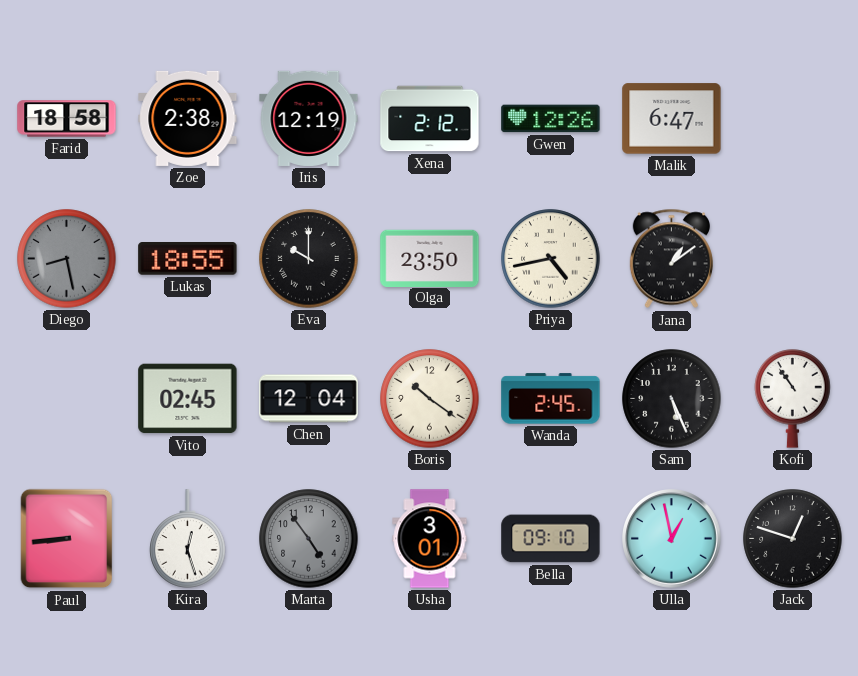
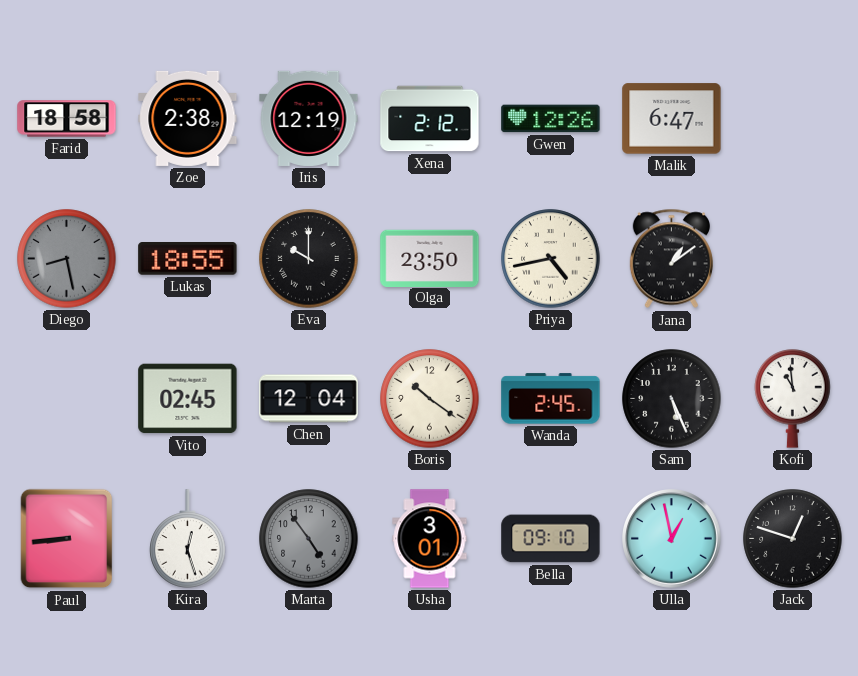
Kofi: 10:54 -> 10:59
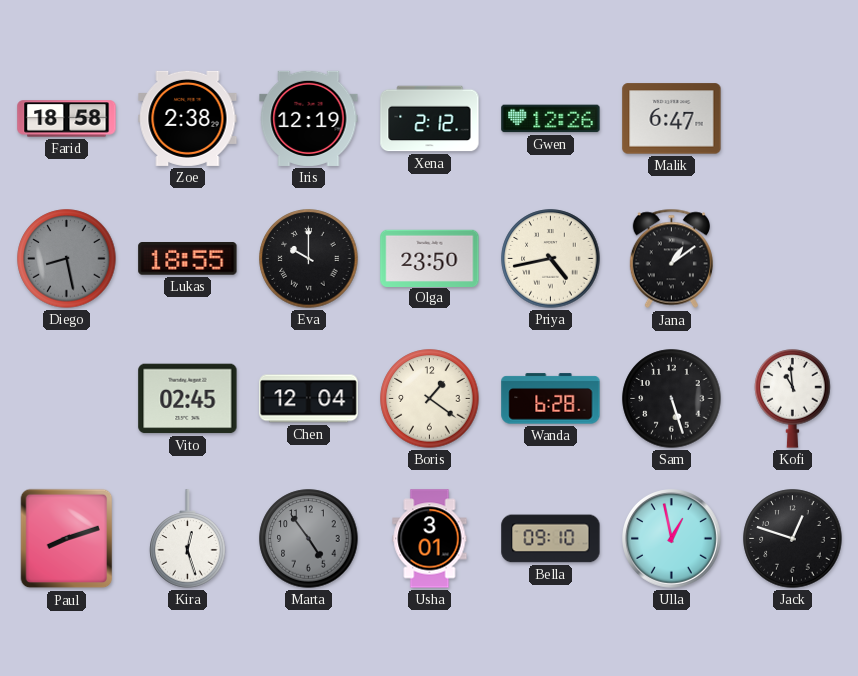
Boris: 10:21 -> 1:21
Wanda: 2:45 -> 6:28
Sam: 5:26 -> 5:27
Paul: 8:44 -> 8:12
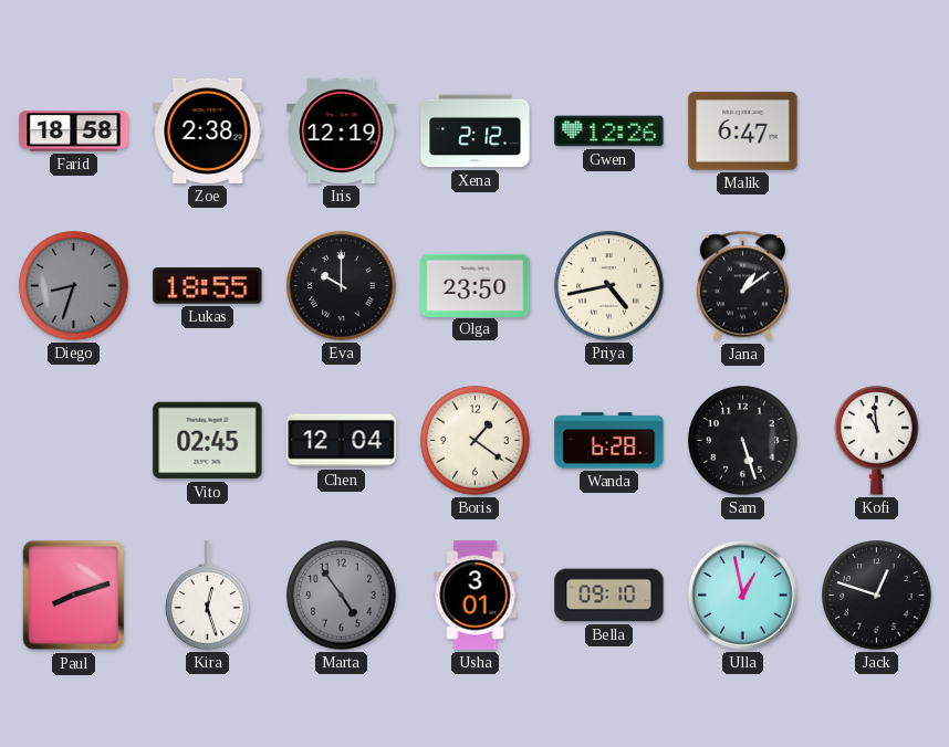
Diego: 8:28 -> 8:33
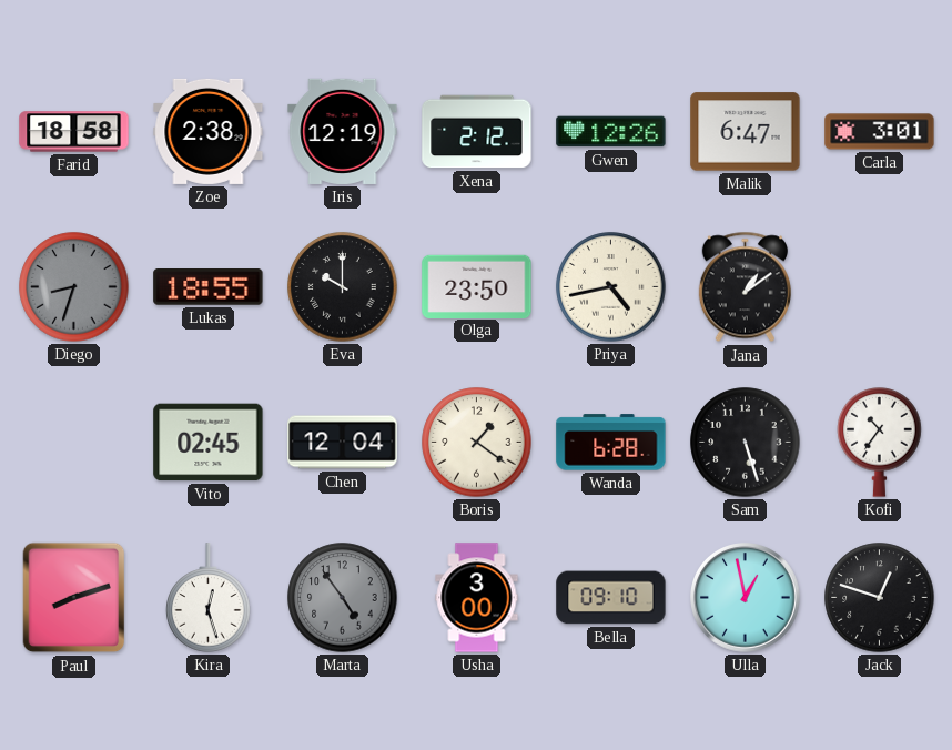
Carla: none -> 3:01
Kofi: 10:59 -> 10:36
Usha: 3:01 -> 3:00
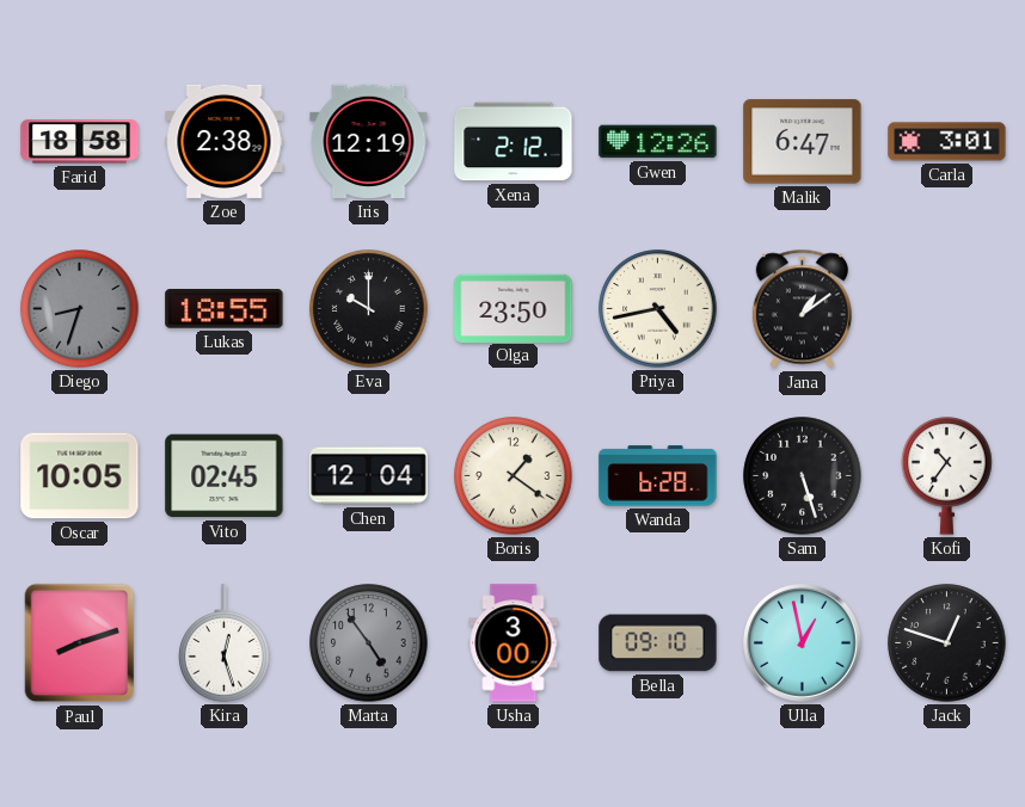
Oscar: none -> 10:05
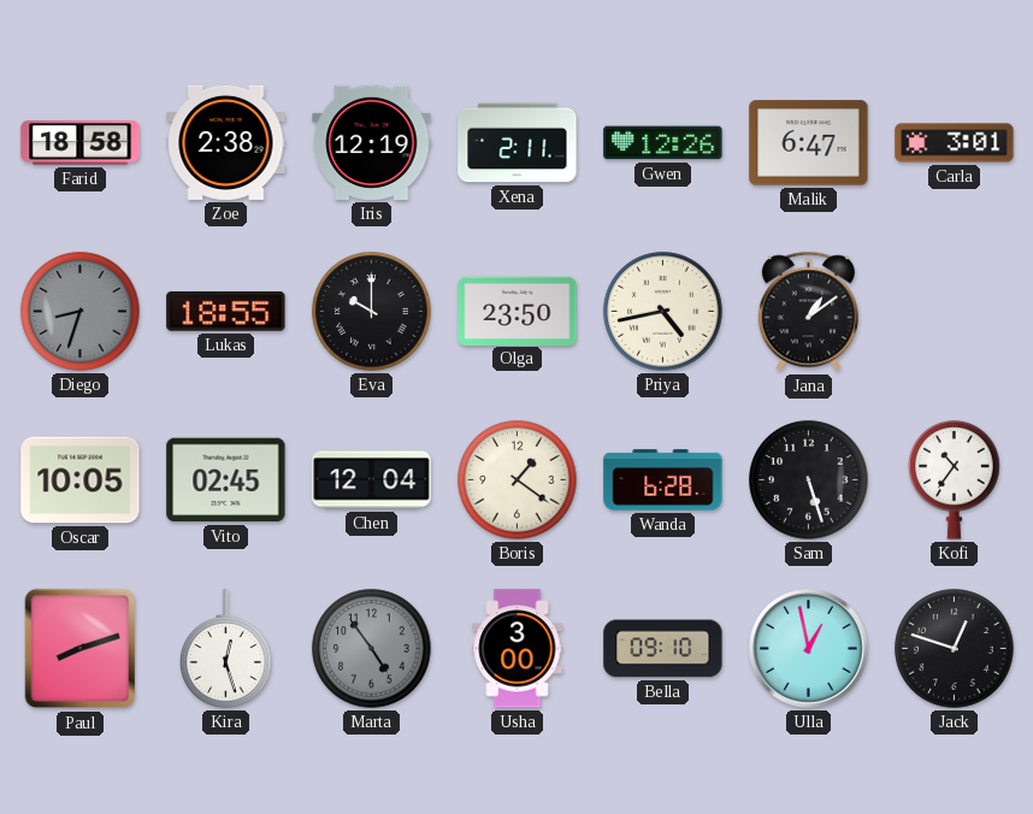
Xena: 2:12 -> 2:11
